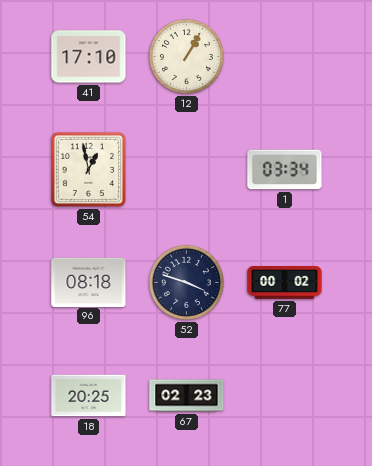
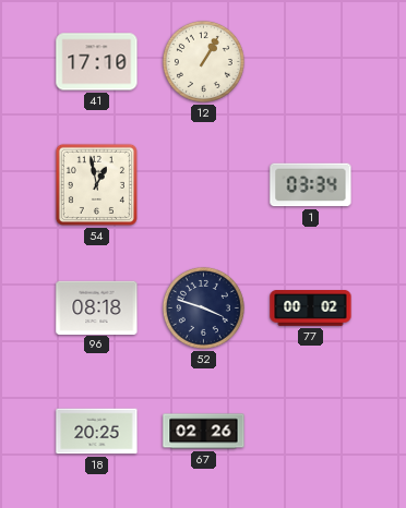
67: 02:23 -> 02:26
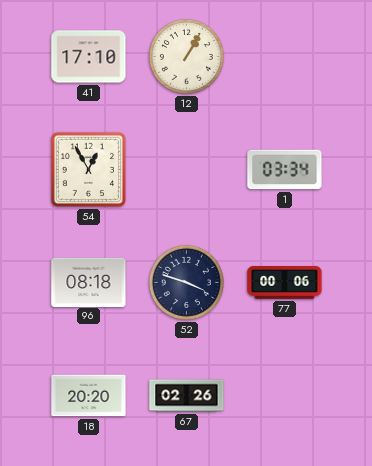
54: 12:58 -> 12:55
77: 00:02 -> 00:06
18: 20:25 -> 20:20
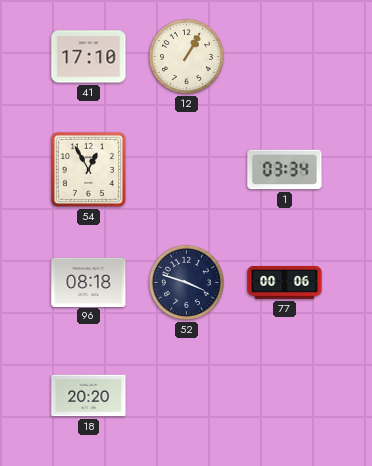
67: 02:26 -> none
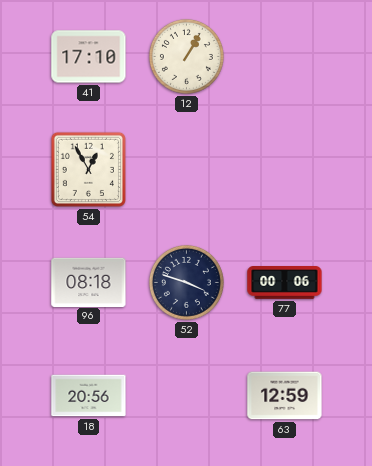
1: 03:34 -> none
18: 20:20 -> 20:56
63: none -> 12:59
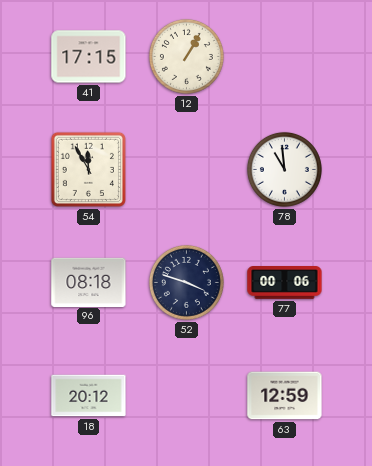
41: 17:10 -> 17:15
54: 12:55 -> 11:55
78: none -> 10:59
18: 20:56 -> 20:12
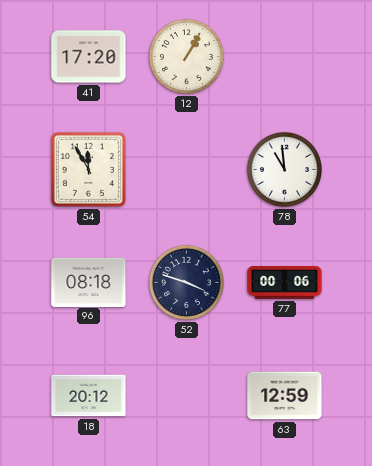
41: 17:15 -> 17:20
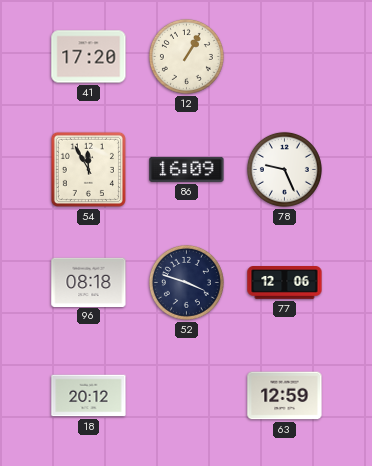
86: none -> 16:09
78: 10:59 -> 9:26
77: 00:06 -> 12:06
